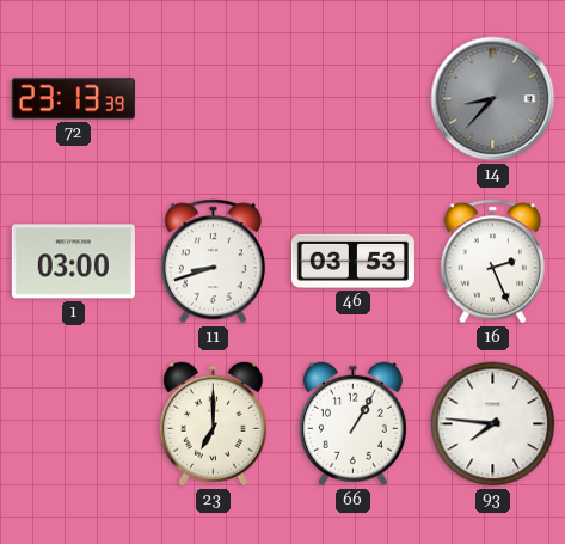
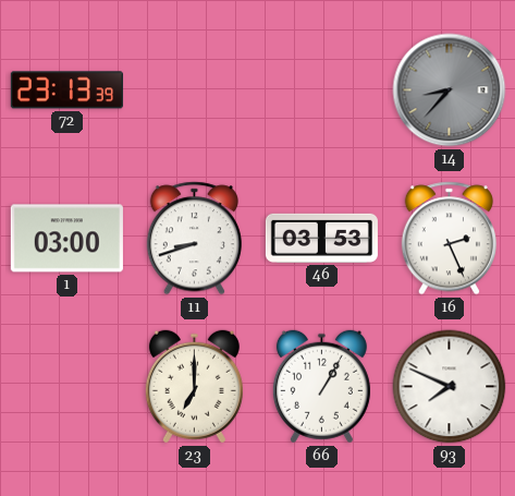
93: 7:46 -> 7:49
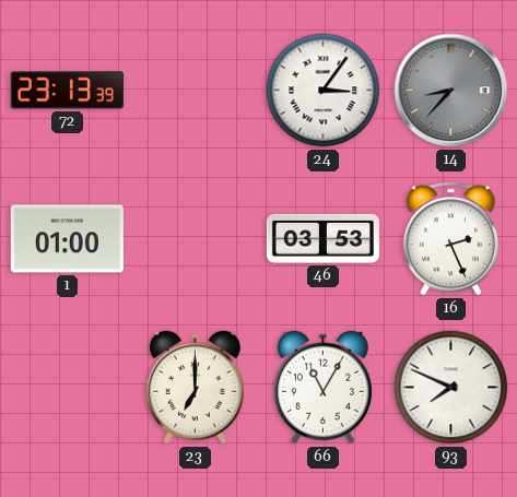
24: none -> 3:06
1: 03:00 -> 01:00
11: 8:42 -> none
66: 1:05 -> 11:05
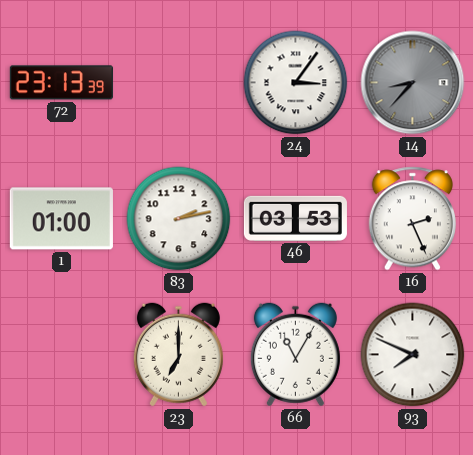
83: none -> 2:13
